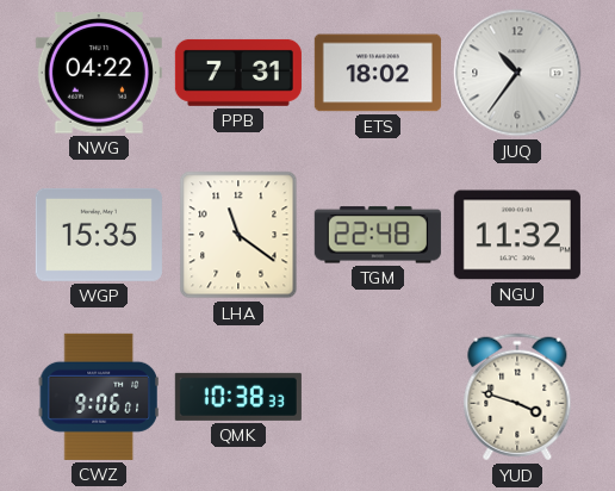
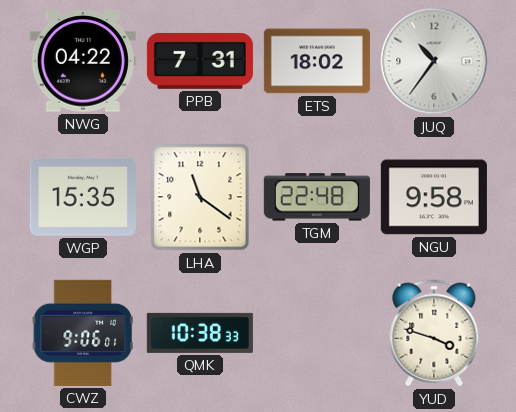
NGU: 11:32 -> 9:58
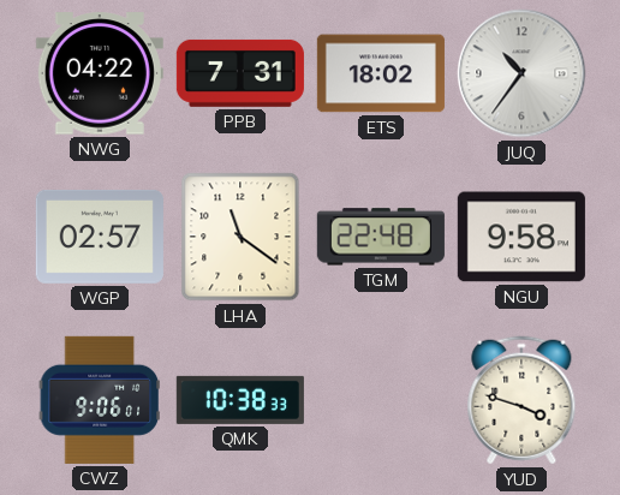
WGP: 15:35 -> 02:57
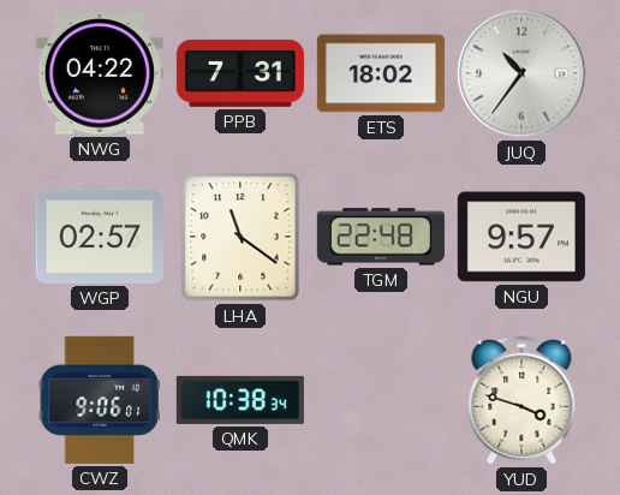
NGU: 9:58 -> 9:57
QMK: 10:38:33 -> 10:38:34
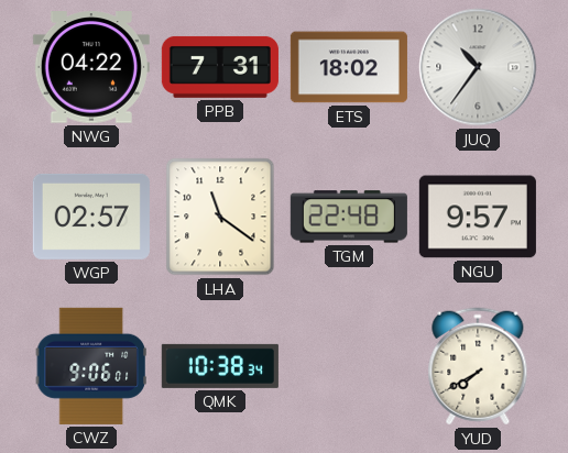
YUD: 3:48 -> 7:40
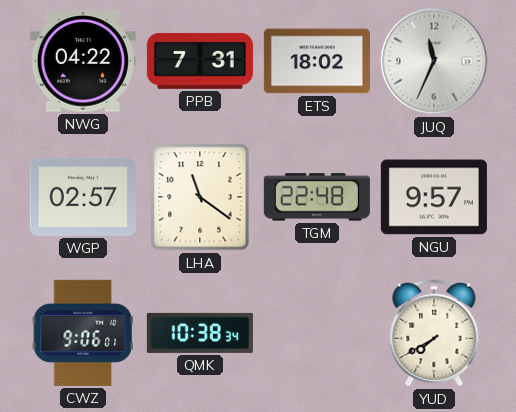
JUQ: 10:36 -> 11:34
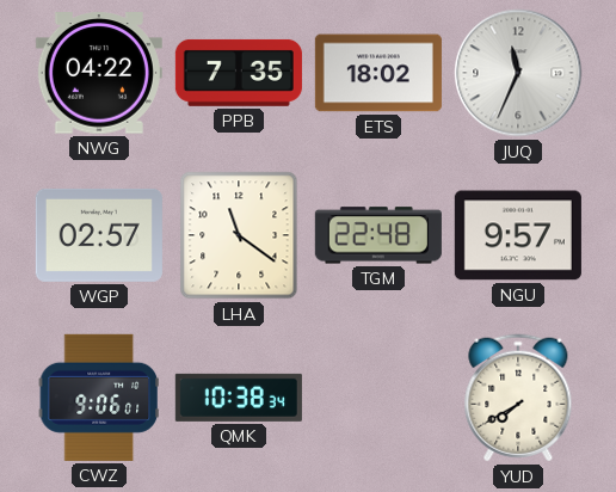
PPB: 7:31 -> 7:35
